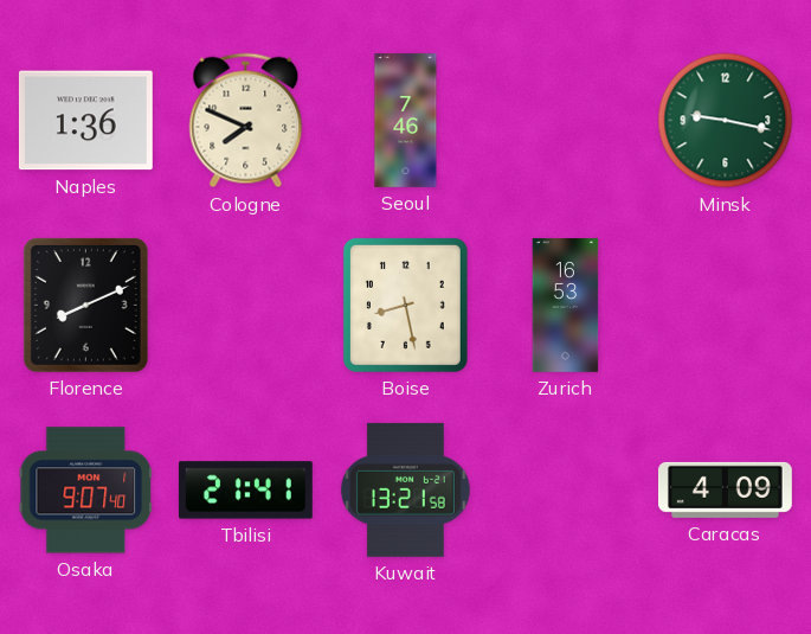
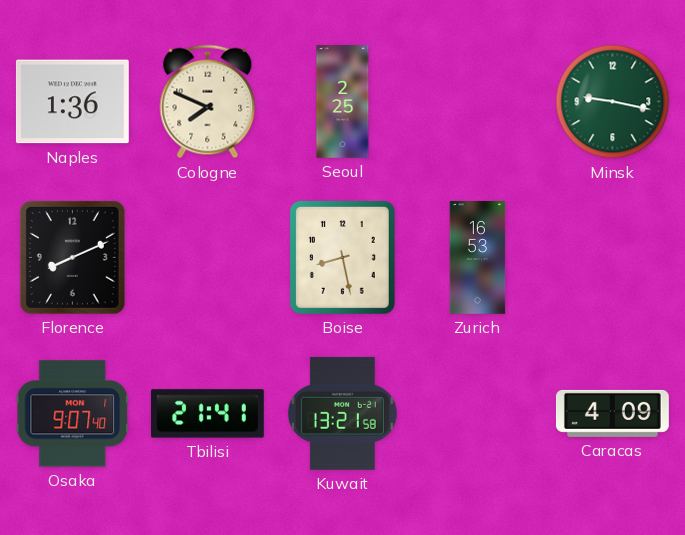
Seoul: 7:46 -> 2:25
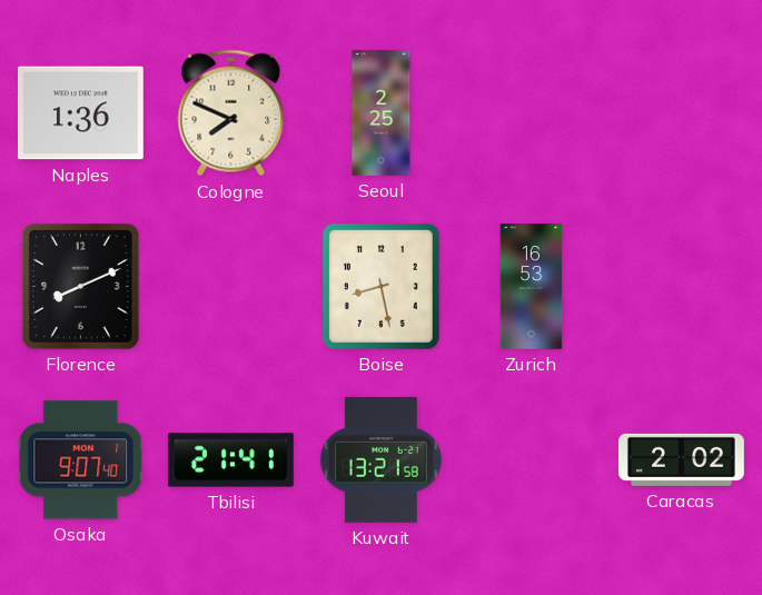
Minsk: 9:17 -> none
Caracas: 4:09 -> 2:02
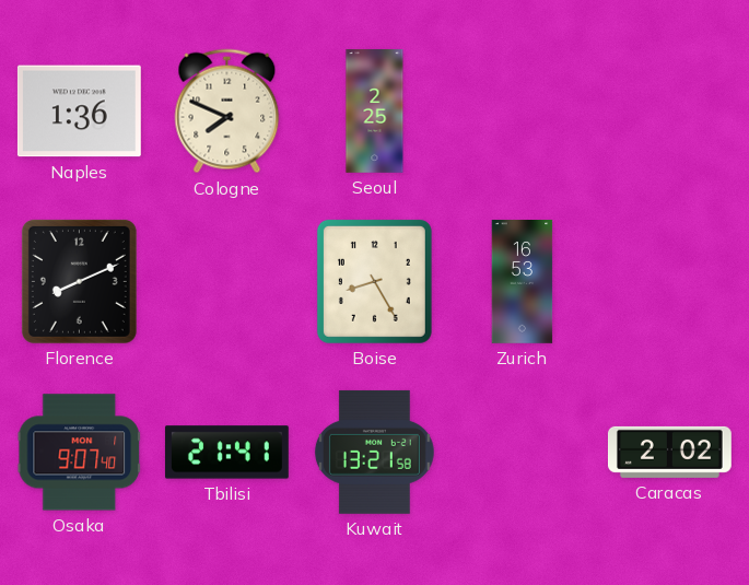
Boise: 8:28 -> 8:25
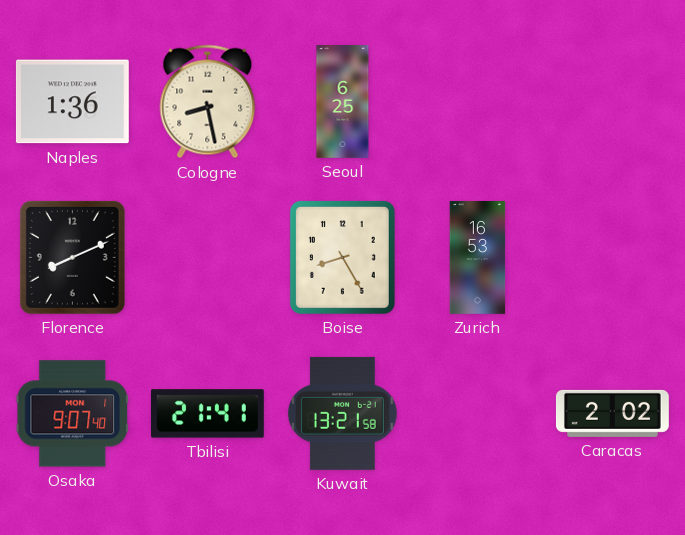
Cologne: 7:49 -> 8:28
Seoul: 2:25 -> 6:25
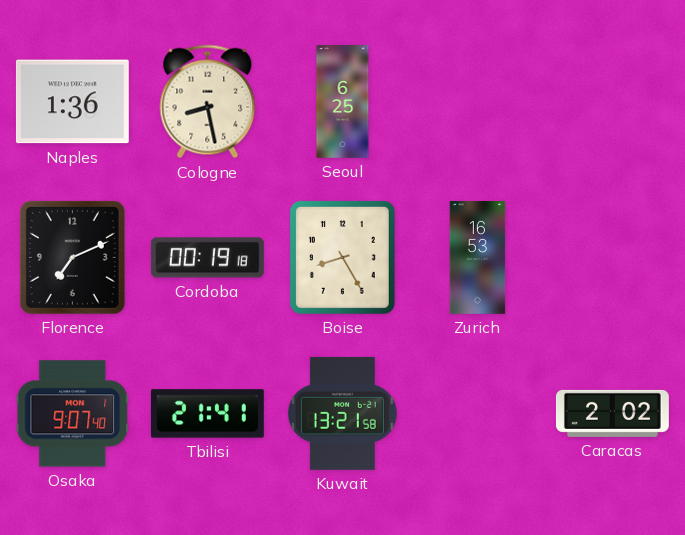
Florence: 8:11 -> 7:11
Cordoba: none -> 00:19
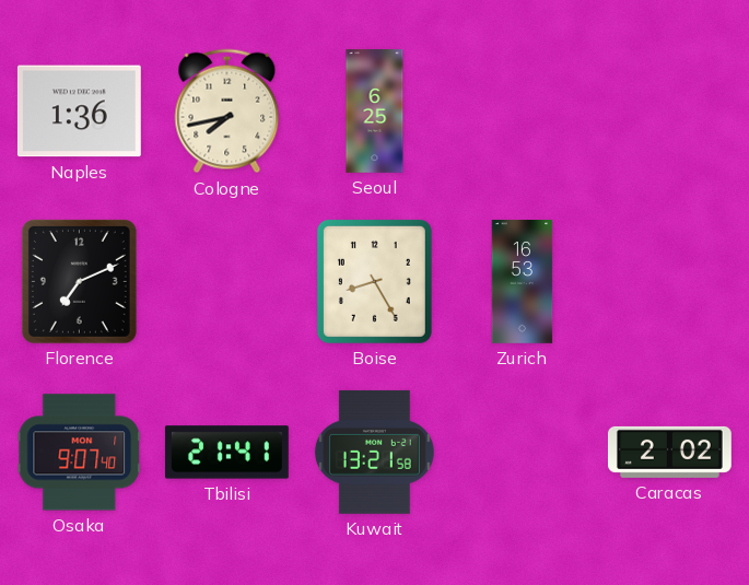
Cologne: 8:28 -> 7:43
Cordoba: 00:19 -> none
